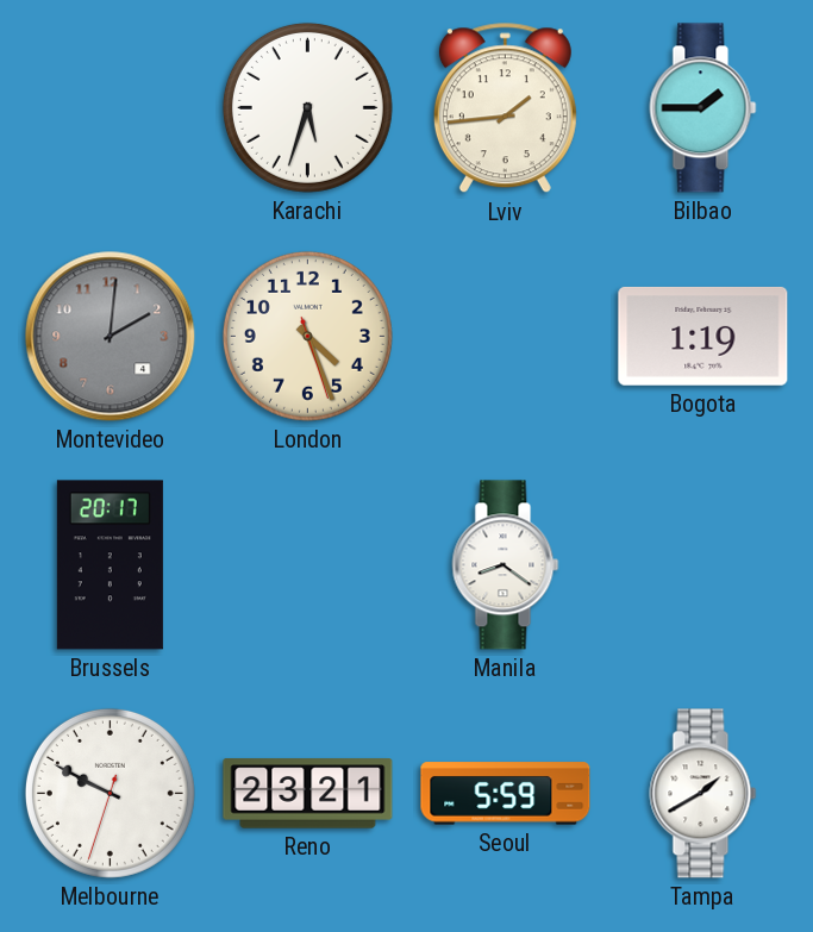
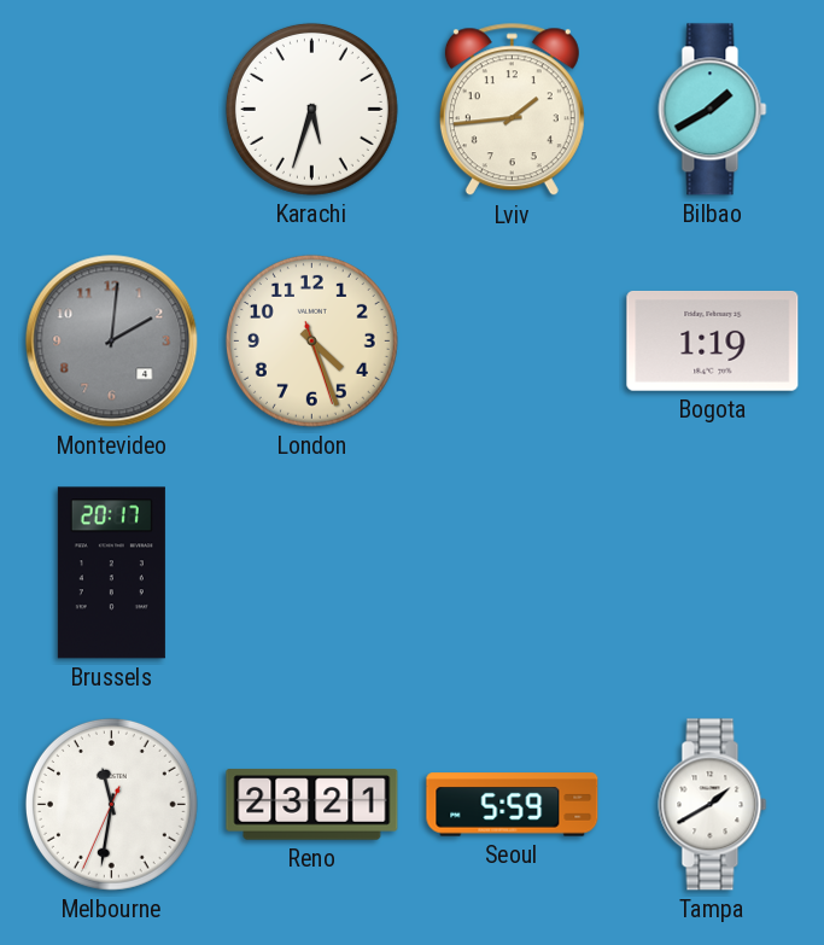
Bilbao: 1:45 -> 1:40
Manila: 8:21 -> none
Melbourne: 9:49 -> 11:31
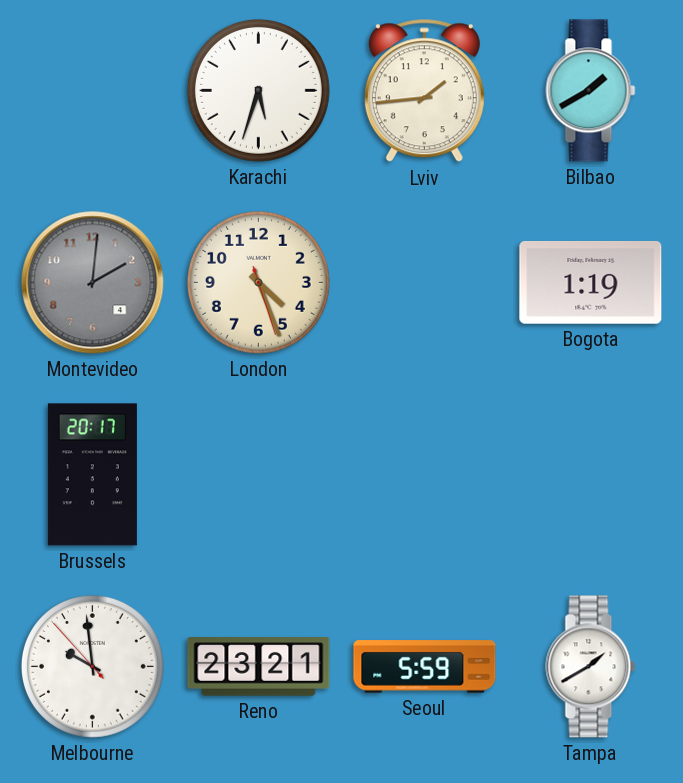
Melbourne: 11:31 -> 9:58
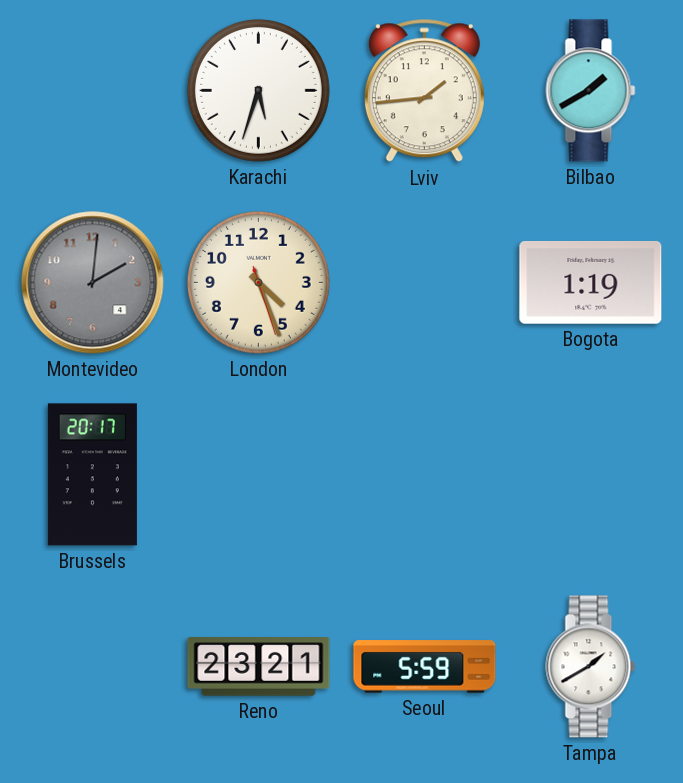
Melbourne: 9:58 -> none
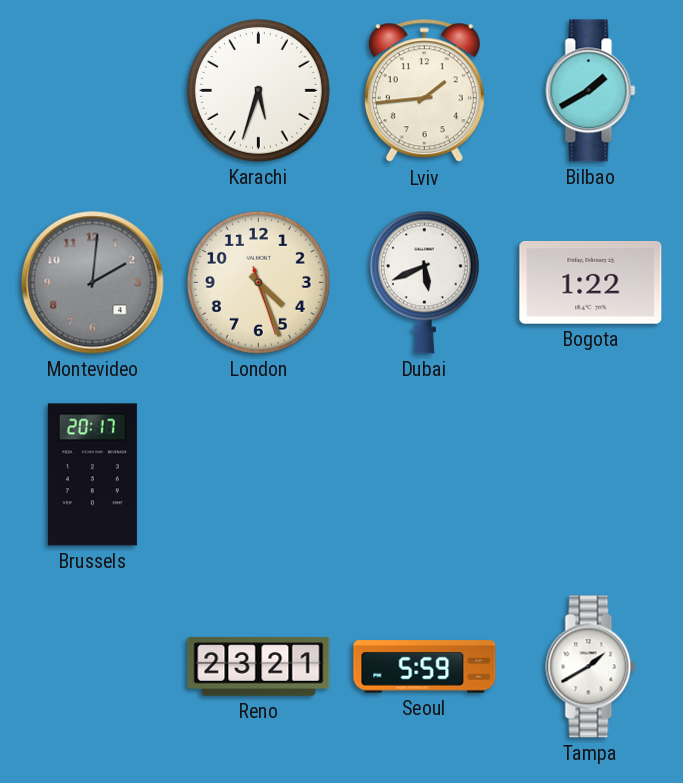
Dubai: none -> 5:41
Bogota: 1:19 -> 1:22
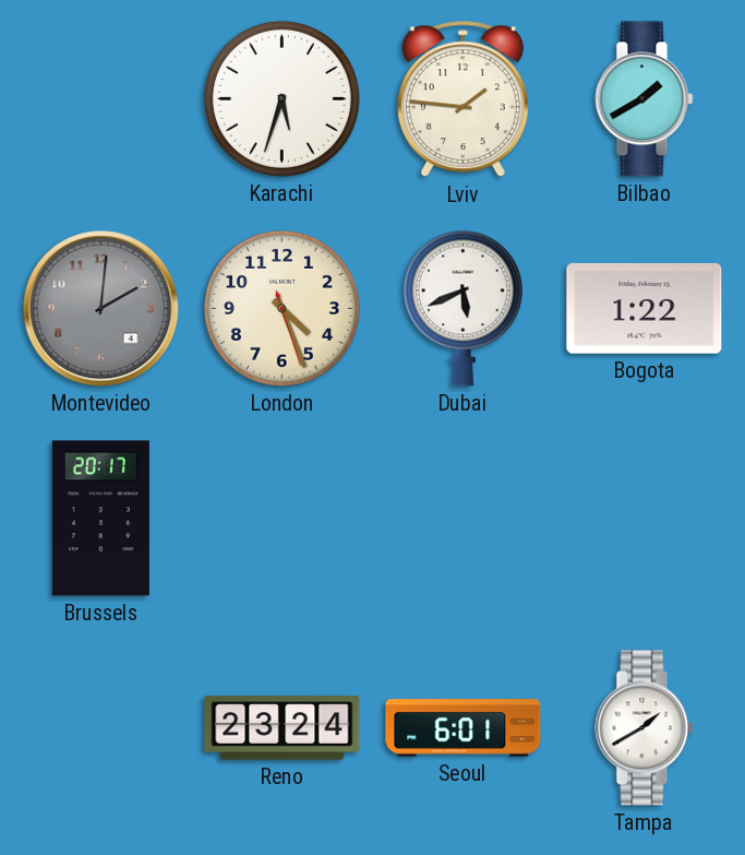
Lviv: 1:44 -> 1:46
Reno: 23:21 -> 23:24
Seoul: 5:59 -> 6:01
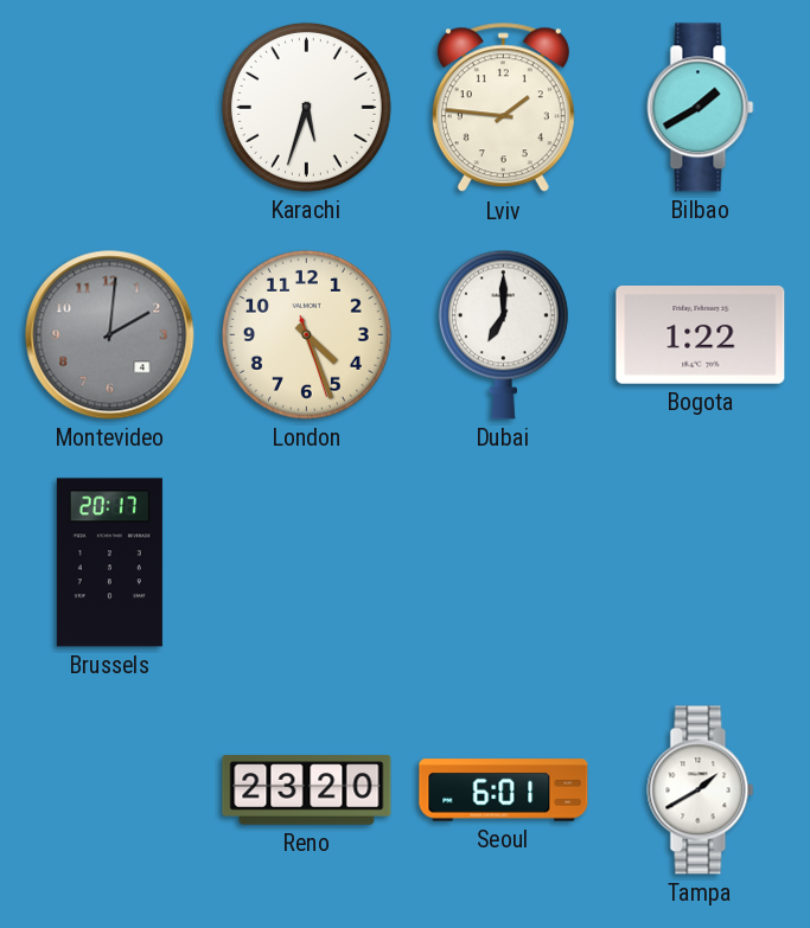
Dubai: 5:41 -> 7:00
Reno: 23:24 -> 23:20
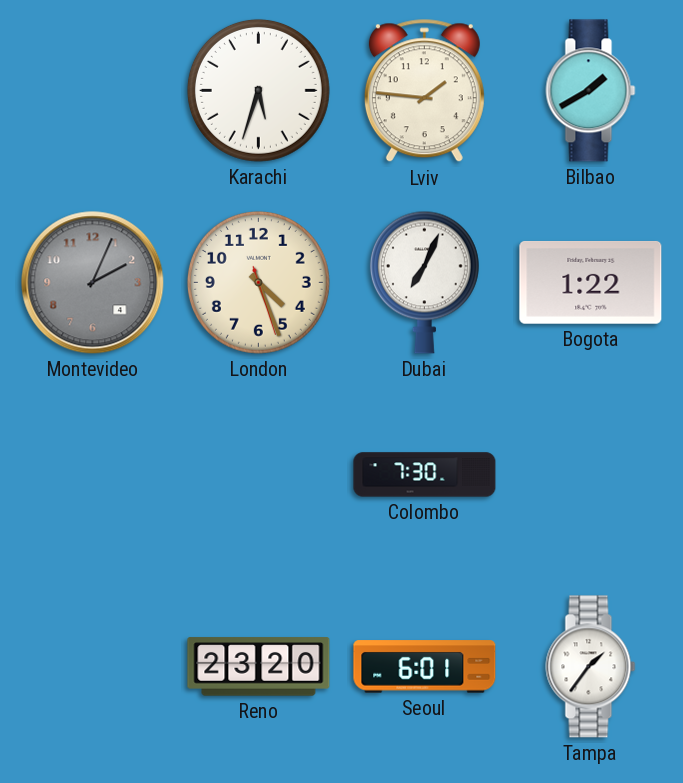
Montevideo: 2:01 -> 2:04
Dubai: 7:00 -> 7:04
Brussels: 20:17 -> none
Colombo: none -> 7:30
Tampa: 1:40 -> 1:36
